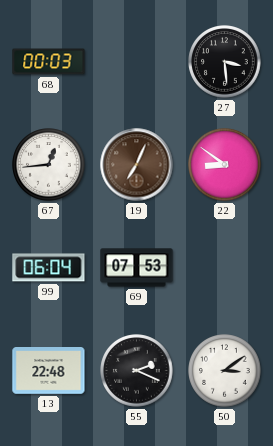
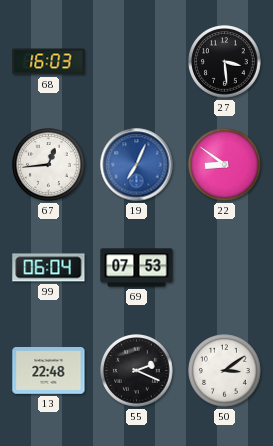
68: 00:03 -> 16:03
19 dial: brown -> blue
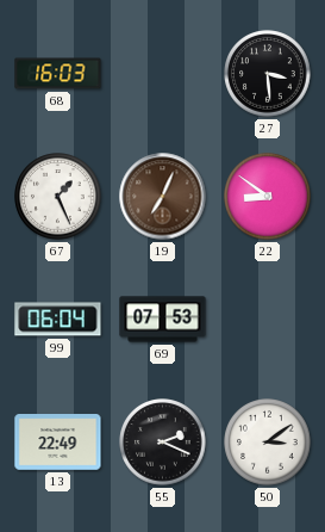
67: 12:44 -> 1:26
19 dial: blue -> brown
13: 22:48 -> 22:49
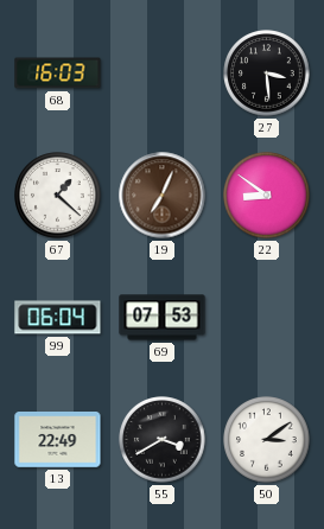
67: 1:26 -> 1:22
55: 2:19 -> 3:40
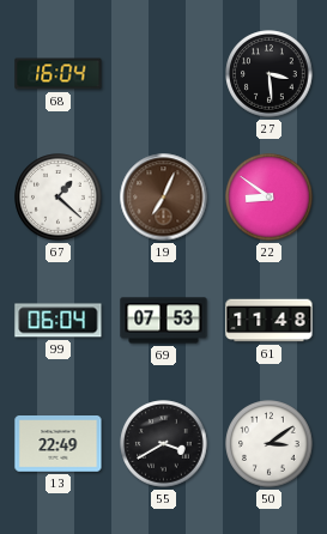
68: 16:03 -> 16:04
61: none -> 11:48
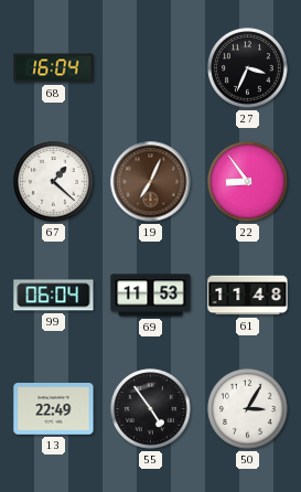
27: 3:29 -> 3:34
22: 8:51 -> 8:54
69: 07:53 -> 11:53
55: 3:40 -> 4:54
50: 3:09 -> 3:05
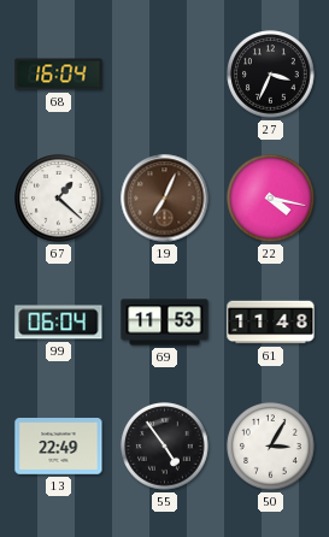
22: 8:54 -> 4:17
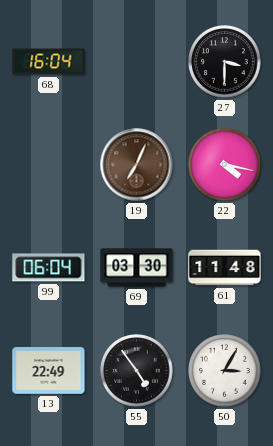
27: 3:34 -> 3:30
67: 1:22 -> none
69: 11:53 -> 03:30
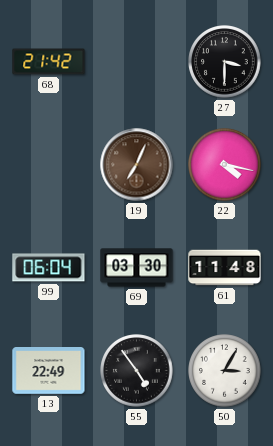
68: 16:04 -> 21:42
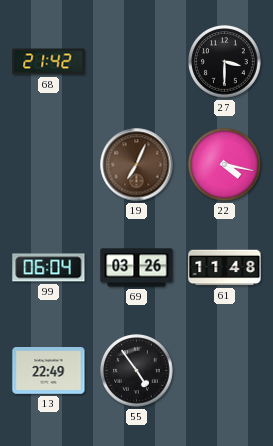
69: 03:30 -> 03:26
50: 3:05 -> none
